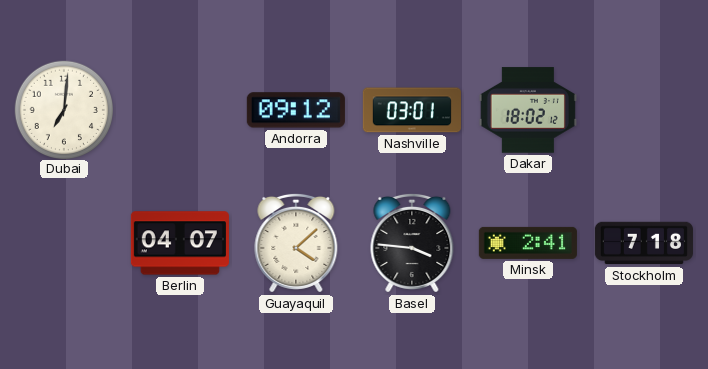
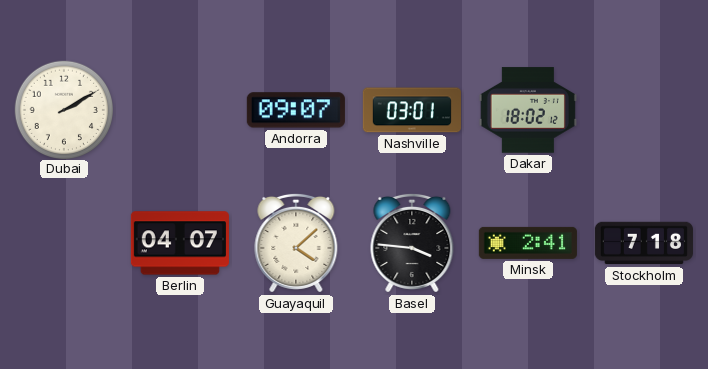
Dubai: 7:01 -> 2:10
Andorra: 09:12 -> 09:07
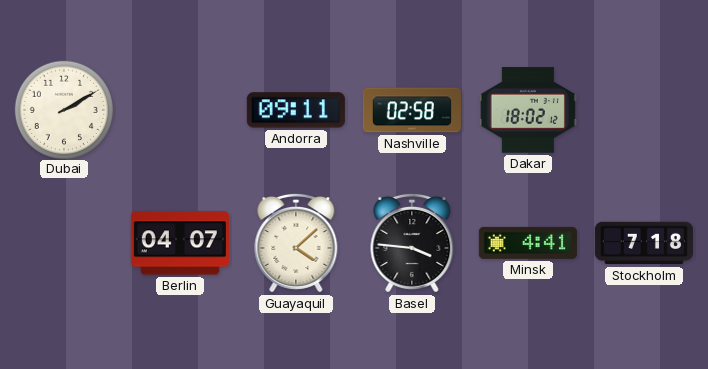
Andorra: 09:07 -> 09:11
Nashville: 03:01 -> 02:58
Minsk: 2:41 -> 4:41
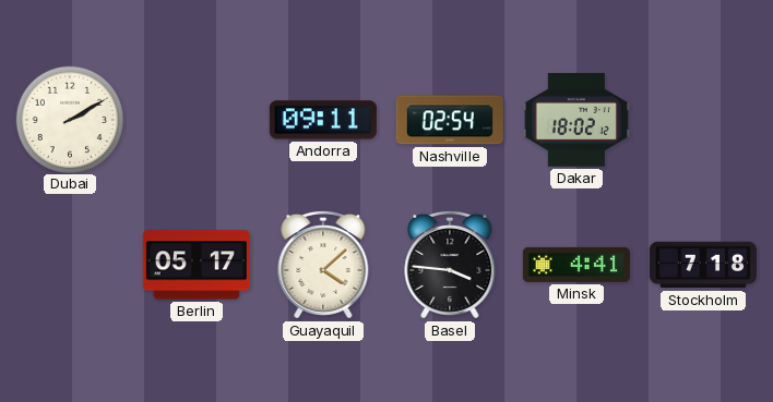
Nashville: 02:58 -> 02:54
Berlin: 04:07 -> 05:17
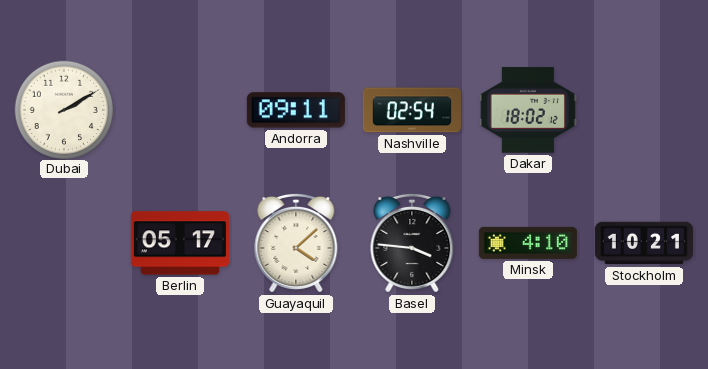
Minsk: 4:41 -> 4:10
Stockholm: 7:18 -> 10:21
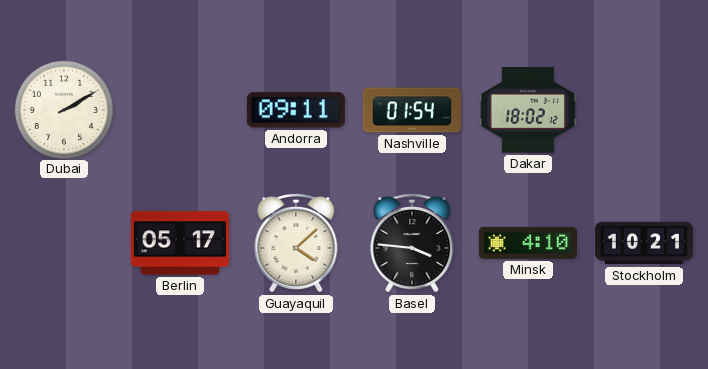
Nashville: 02:54 -> 01:54
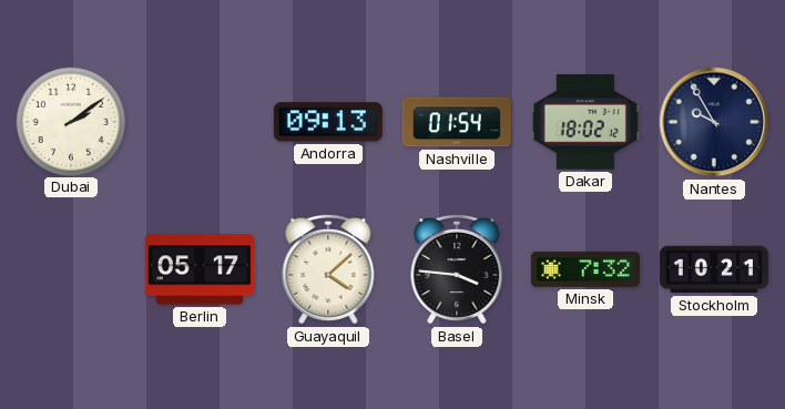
Dubai: 2:10 -> 2:09
Andorra: 09:11 -> 09:13
Nantes: none -> 9:55
Minsk: 4:10 -> 7:32
